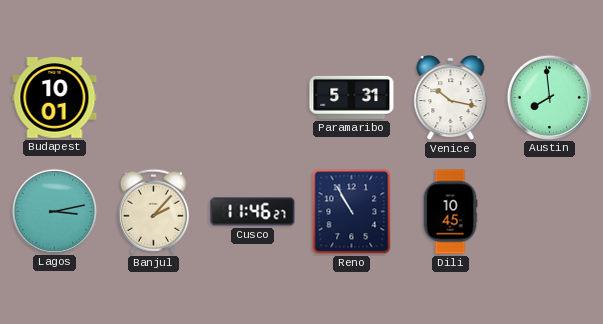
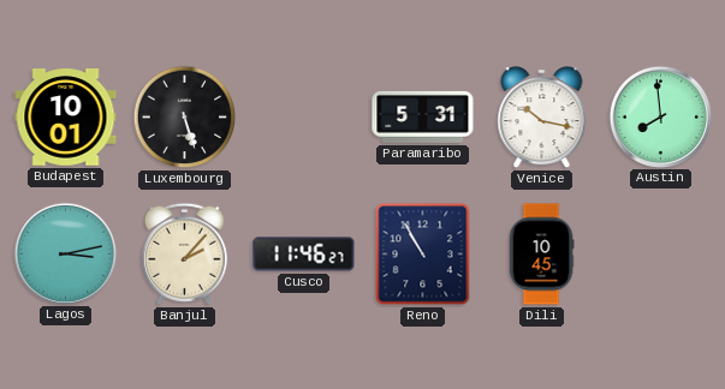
Luxembourg: none -> 5:27
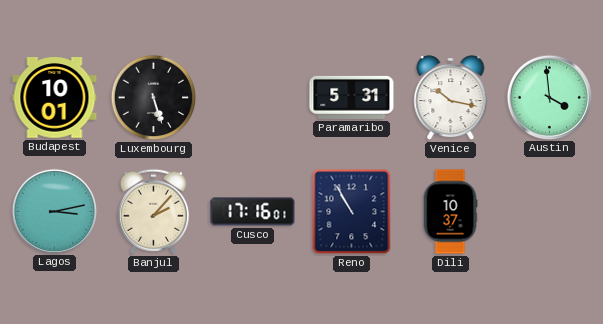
Austin: 7:59 -> 3:59
Cusco: 11:46 -> 17:16
Dili: 10:45 -> 10:37
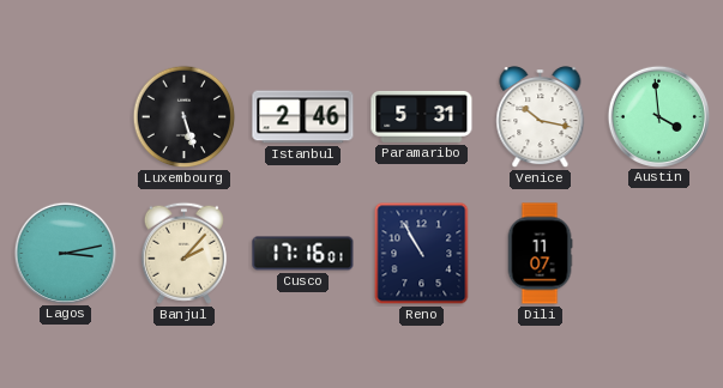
Budapest: 10:01 -> none
Istanbul: none -> 2:46
Dili: 10:37 -> 11:07
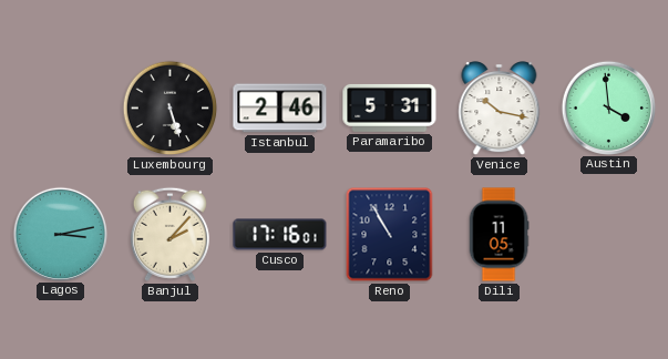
Dili: 11:07 -> 11:05
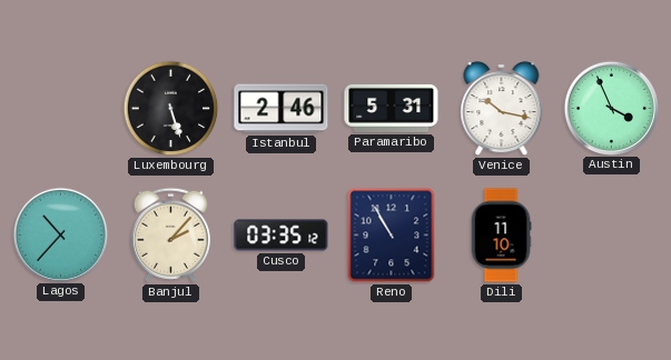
Austin: 3:59 -> 3:56
Lagos: 3:13 -> 10:37
Cusco: 17:16 -> 03:35
Dili: 11:05 -> 11:10
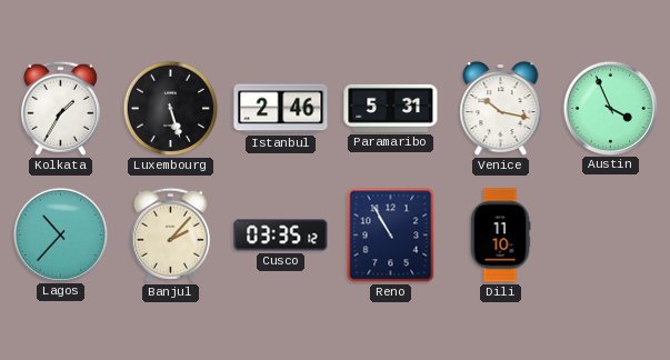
Kolkata: none -> 1:35
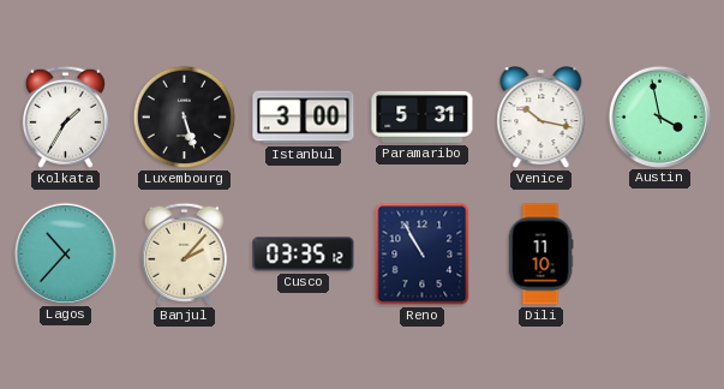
Istanbul: 2:46 -> 3:00
Austin: 3:56 -> 3:58
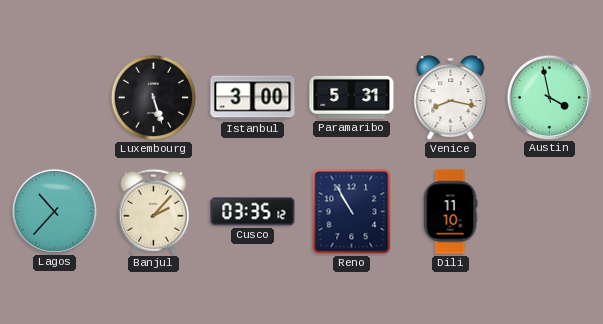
Kolkata: 1:35 -> none
Venice: 10:17 -> 8:17
